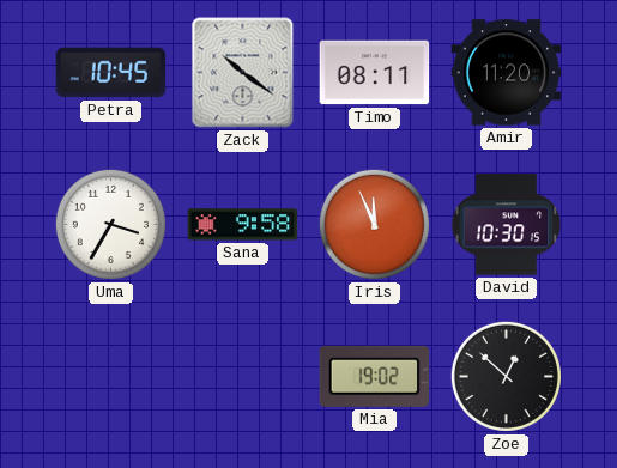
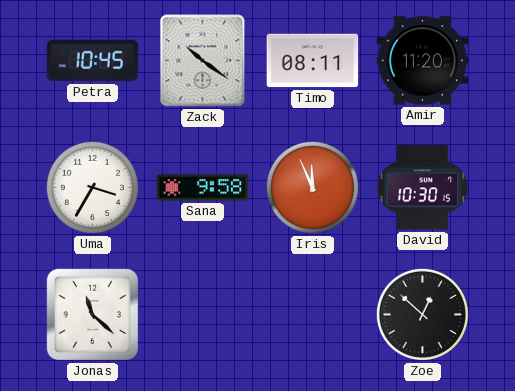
Jonas: none -> 11:22
Mia: 19:02 -> none
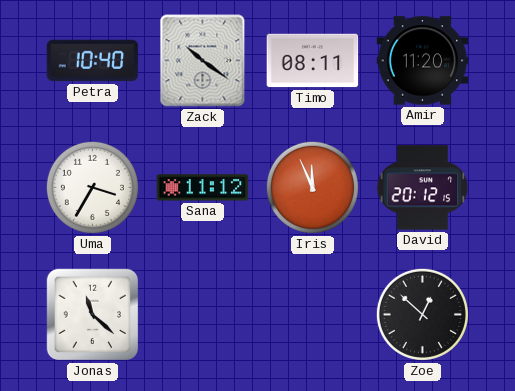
Petra: 10:45 -> 10:40
Sana: 9:58 -> 11:12
David: 10:30 -> 20:12
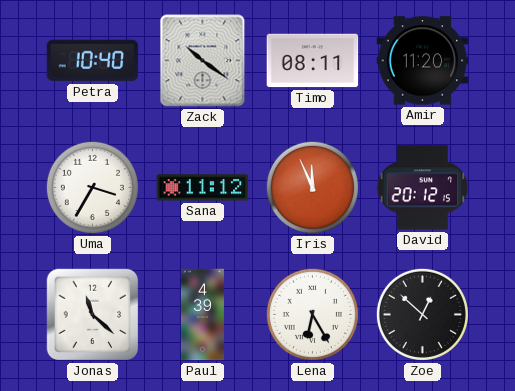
Paul: none -> 4:39
Lena: none -> 6:25
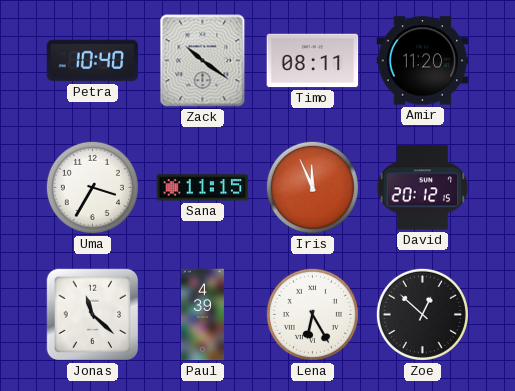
Sana: 11:12 -> 11:15
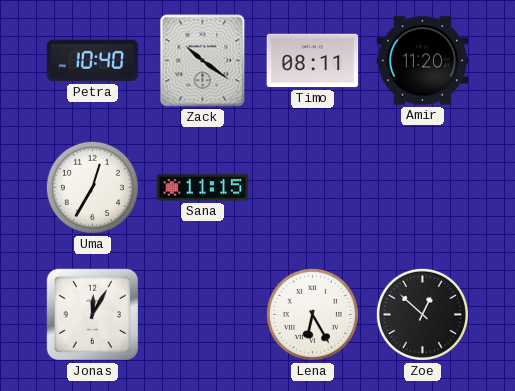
Uma: 3:35 -> 12:35
Iris: 11:56 -> none
David: 20:12 -> none
Jonas: 11:22 -> 12:05
Paul: 4:39 -> none
